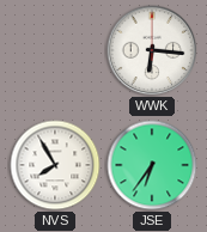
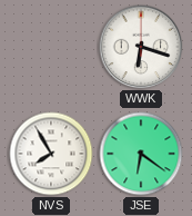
WWK: 6:16 -> 6:18
JSE: 6:36 -> 6:21
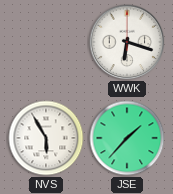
NVS: 7:55 -> 5:55
JSE: 6:21 -> 1:37
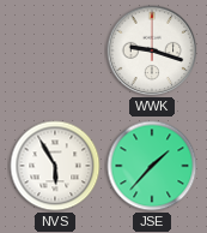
WWK: 6:18 -> 9:18
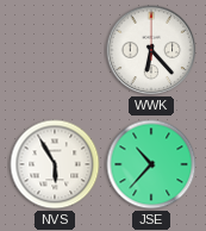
WWK: 9:18 -> 6:23
JSE: 1:37 -> 10:37
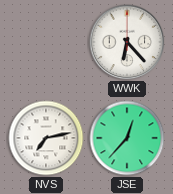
NVS: 5:55 -> 7:13
JSE: 10:37 -> 12:37
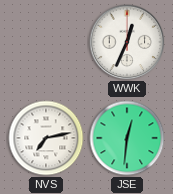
WWK: 6:23 -> 12:34
JSE: 12:37 -> 12:31
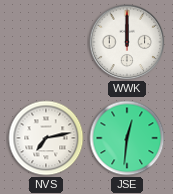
WWK: 12:34 -> 12:00
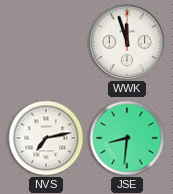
WWK: 12:00 -> 11:57
JSE: 12:31 -> 8:31
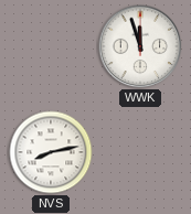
NVS: 7:13 -> 8:13
JSE: 8:31 -> none
